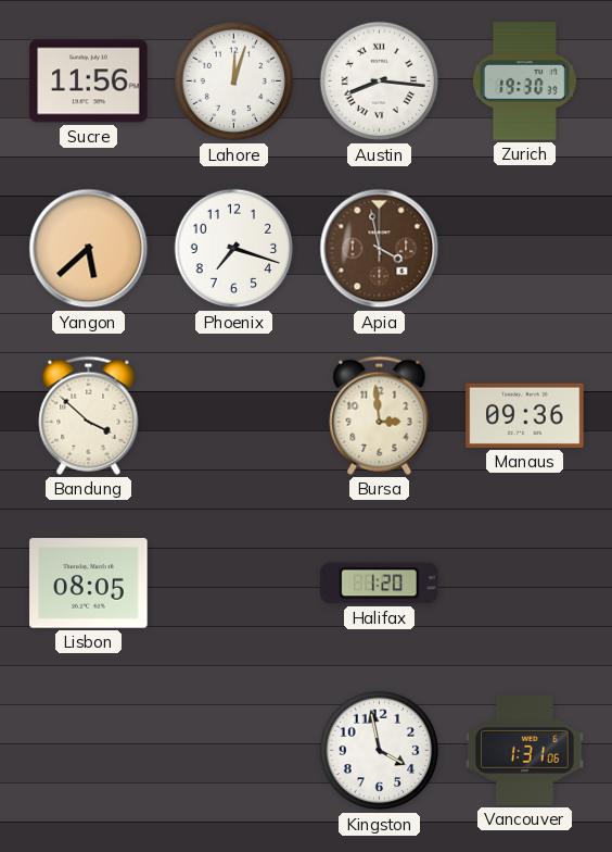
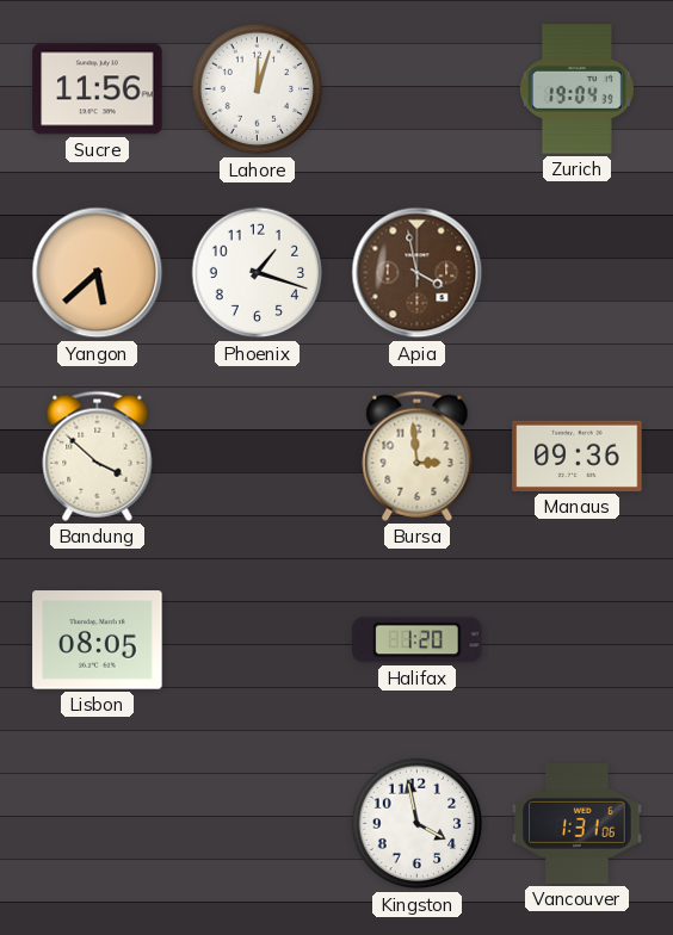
Austin: 8:16 -> none
Zurich: 19:30 -> 19:04
Phoenix: 7:18 -> 1:18
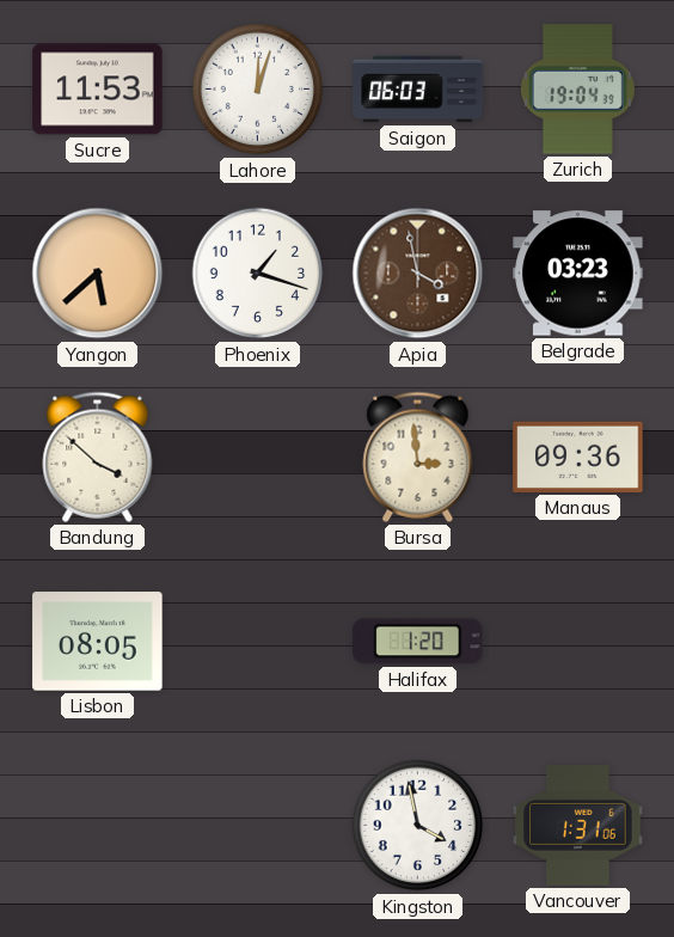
Sucre: 11:56 -> 11:53
Saigon: none -> 06:03
Belgrade: none -> 03:23
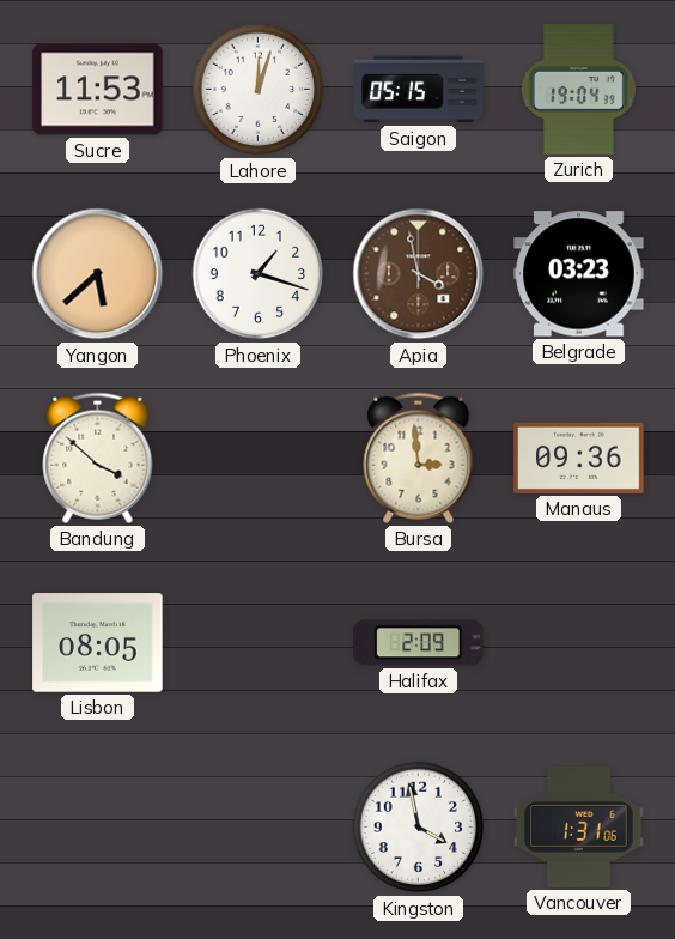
Saigon: 06:03 -> 05:15
Halifax: 1:20 -> 2:09
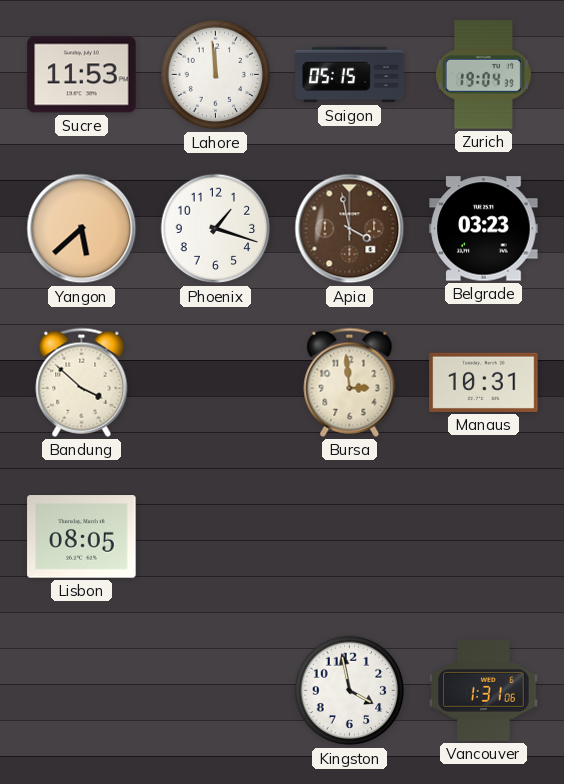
Lahore: 12:03 -> 11:59
Manaus: 09:36 -> 10:31
Halifax: 2:09 -> none
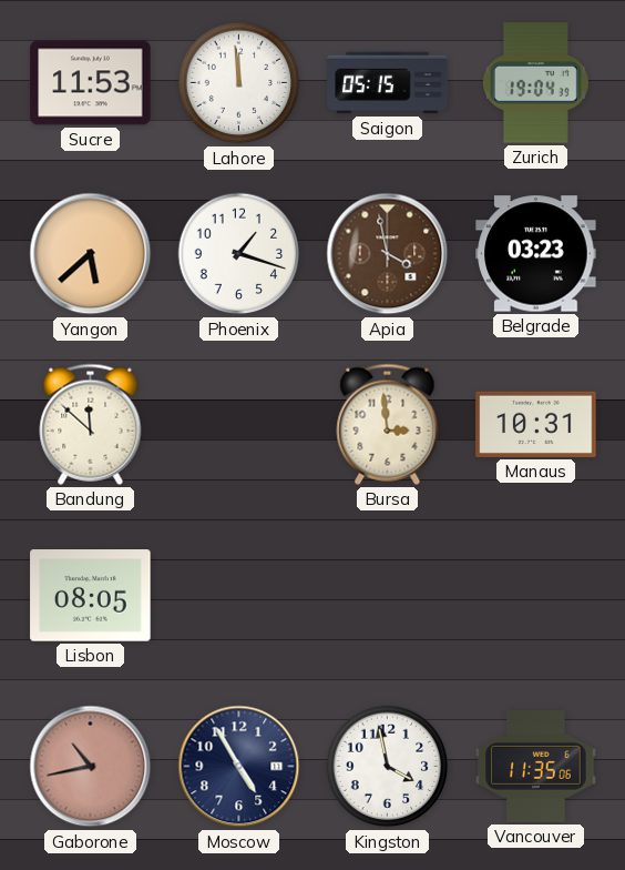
Bandung: 3:52 -> 11:52
Gaborone: none -> 10:43
Moscow: none -> 4:55
Vancouver: 1:31 -> 11:35
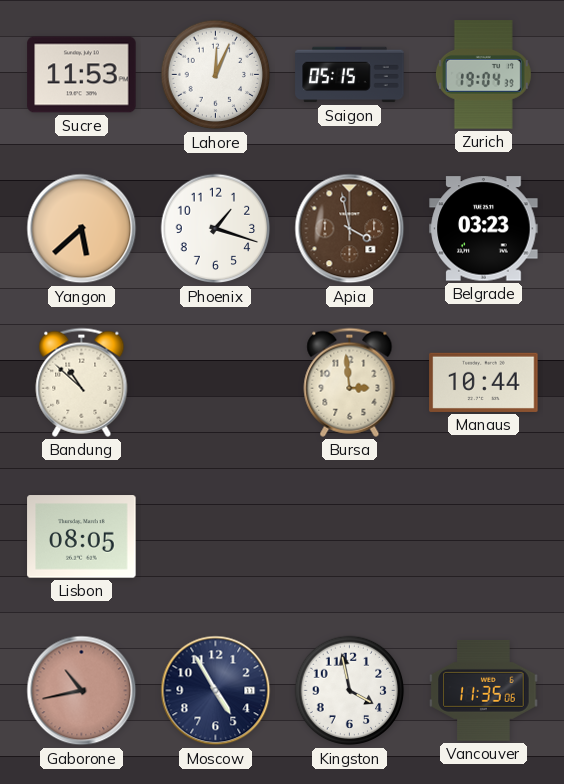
Lahore: 11:59 -> 12:04
Bandung: 11:52 -> 10:52
Manaus: 10:31 -> 10:44
